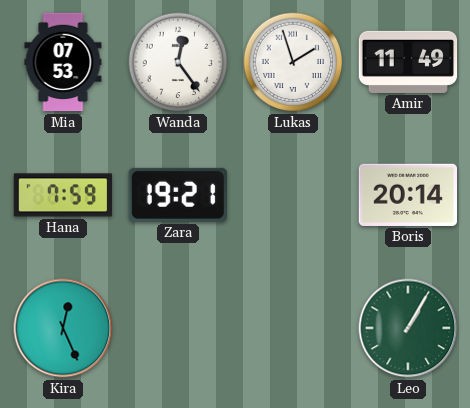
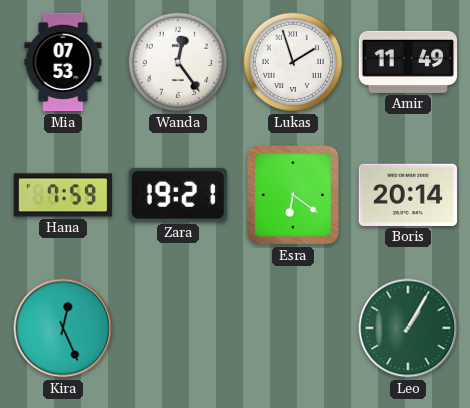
Esra: none -> 6:21
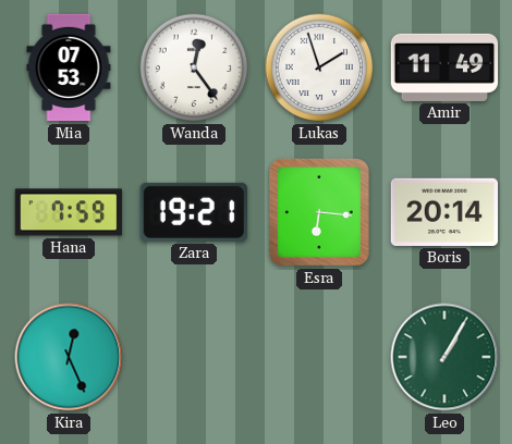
Esra: 6:21 -> 6:16
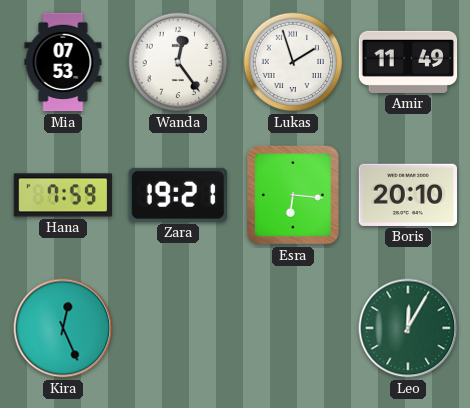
Boris: 20:14 -> 20:10
Leo: 1:05 -> 12:05
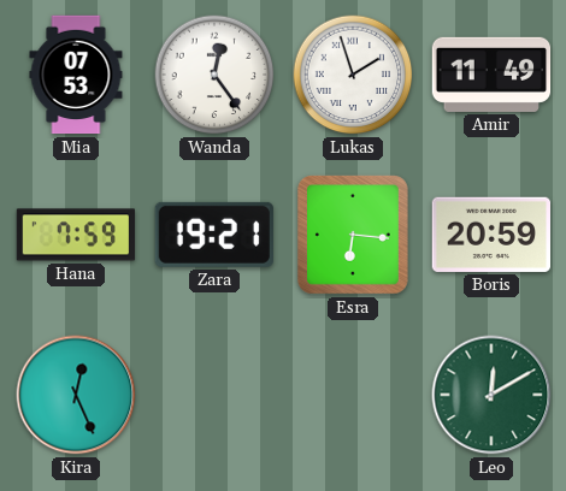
Boris: 20:10 -> 20:59
Leo: 12:05 -> 12:10
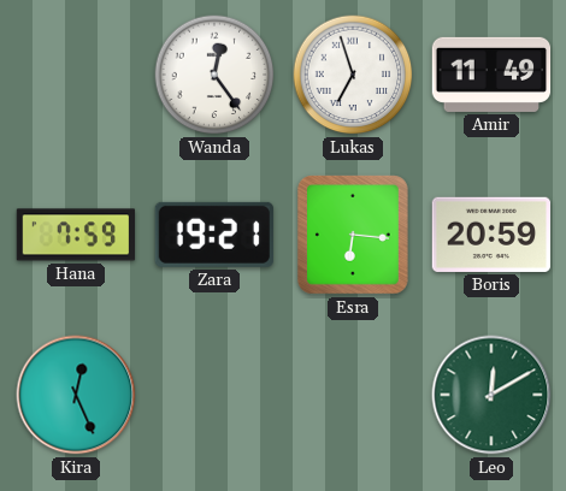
Mia: 07:53 -> none
Lukas: 1:57 -> 6:57
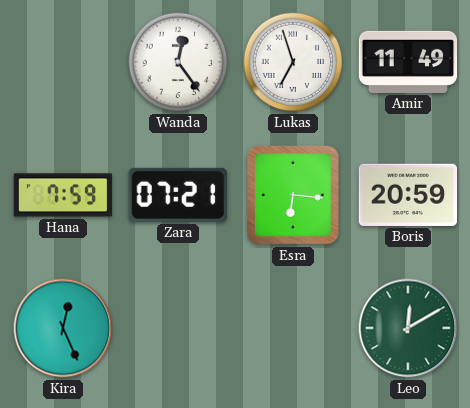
Zara: 19:21 -> 07:21
